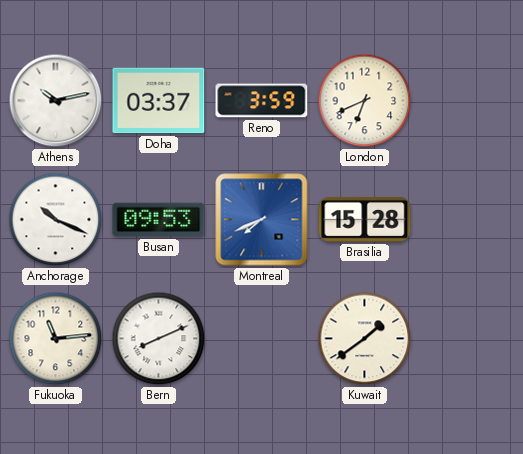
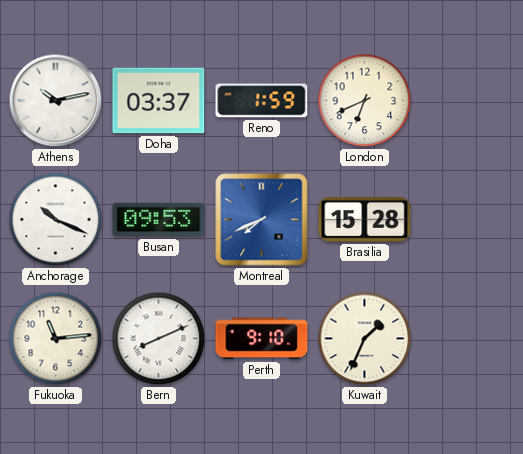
Reno: 3:59 -> 1:59
Perth: none -> 9:10
Kuwait: 1:39 -> 1:34
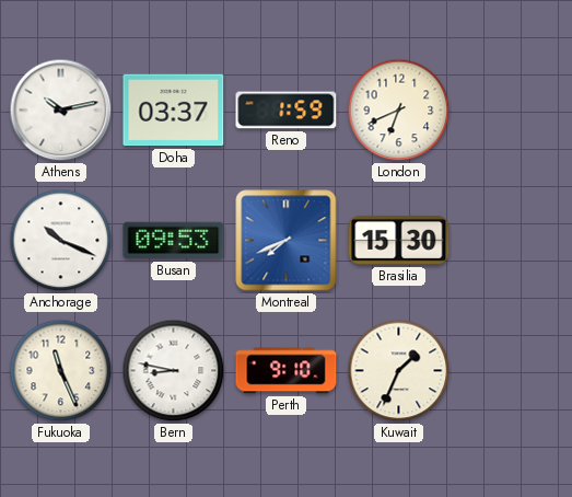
Brasilia: 15:28 -> 15:30
Fukuoka: 11:14 -> 11:26
Bern: 8:11 -> 8:47
